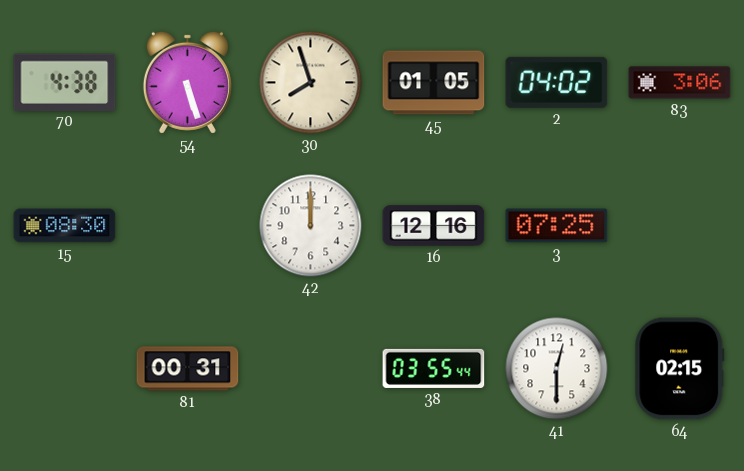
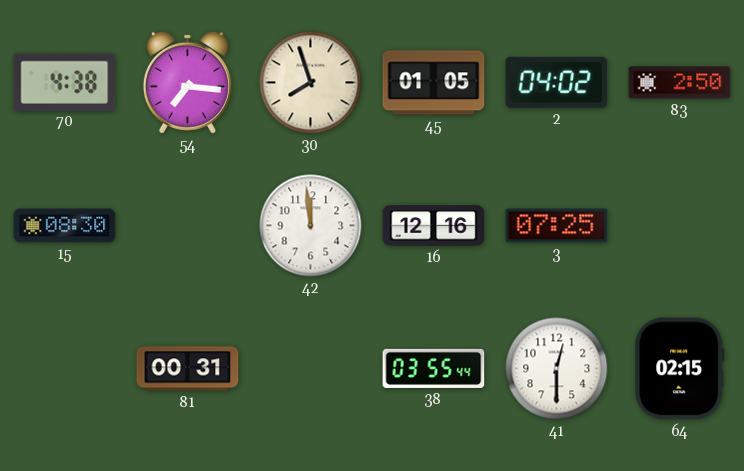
54: 5:27 -> 7:16
83: 3:06 -> 2:50
42: 12:00 -> 11:59
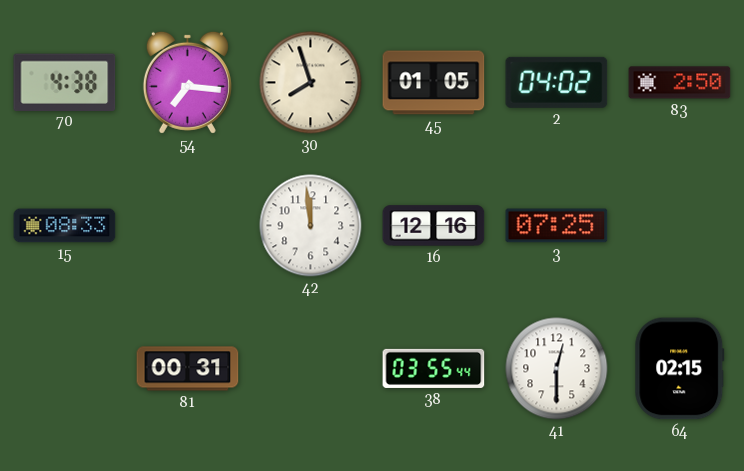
15: 08:30 -> 08:33
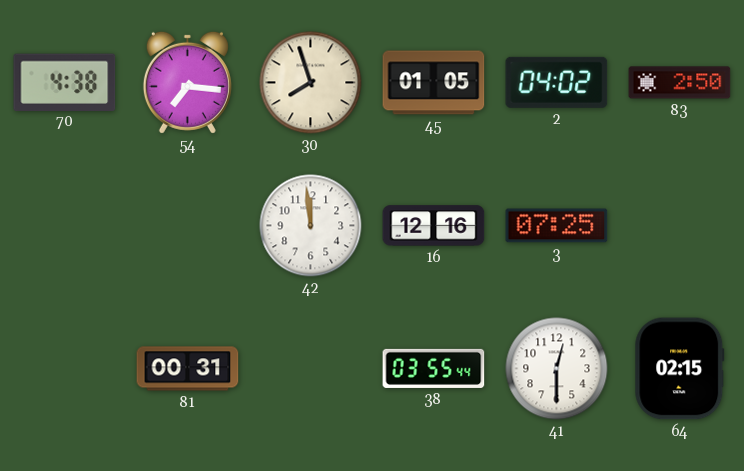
15: 08:33 -> none
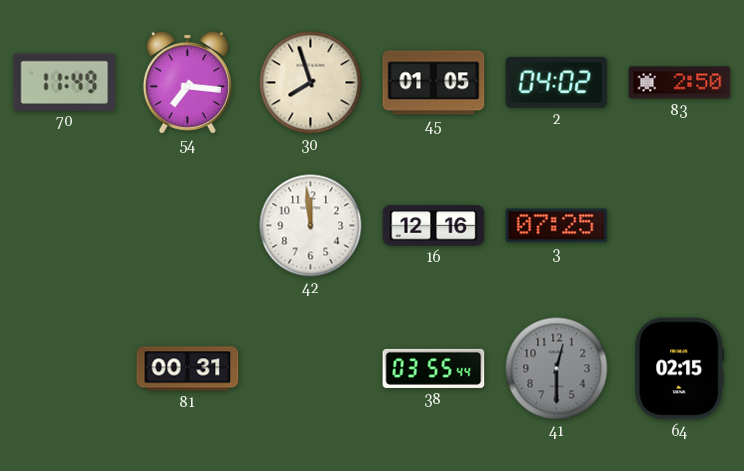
70: 4:38 -> 11:49
41 dial: white -> grey
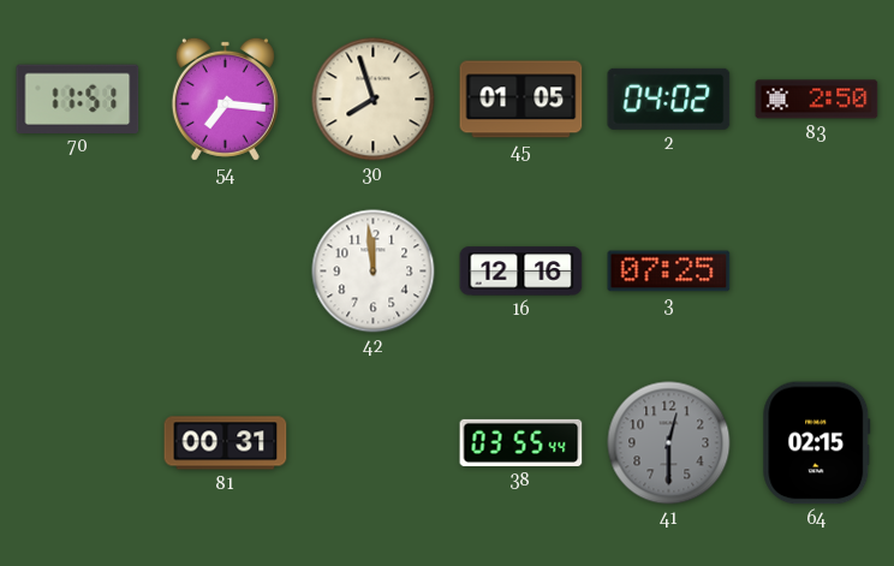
70: 11:49 -> 11:51
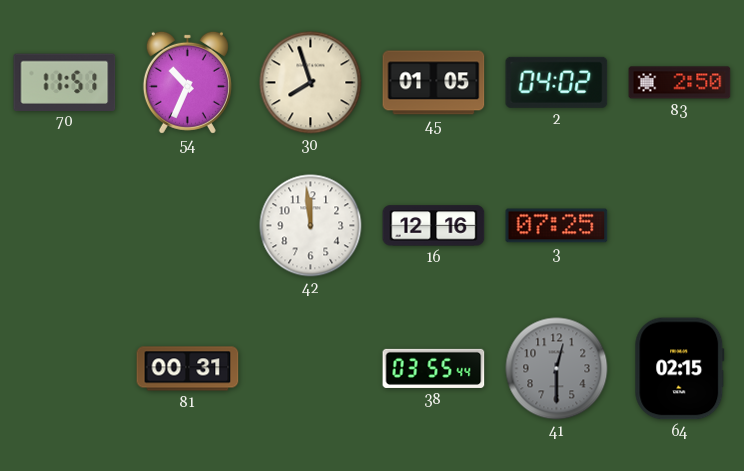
54: 7:16 -> 10:34
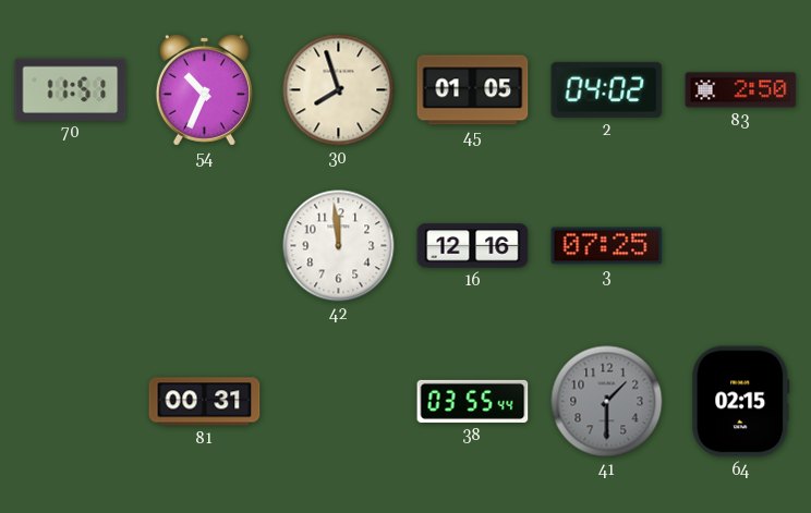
41: 12:30 -> 1:30
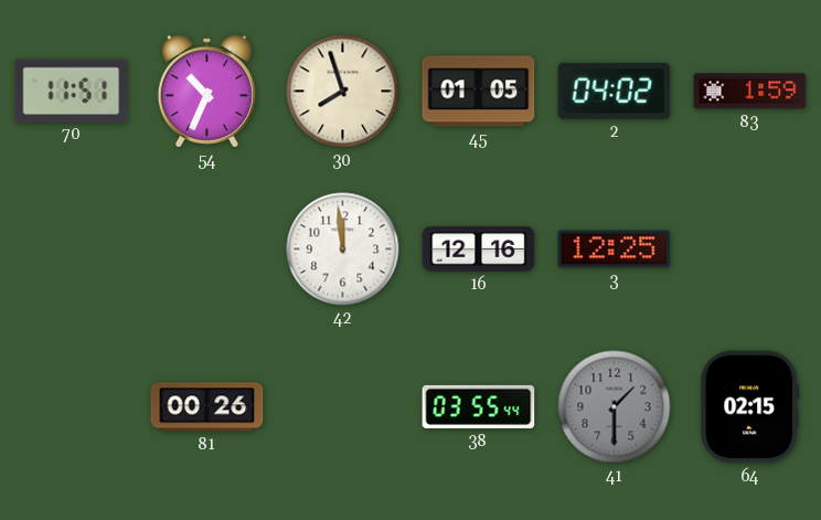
83: 2:50 -> 1:59
3: 07:25 -> 12:25
81: 00:31 -> 00:26
